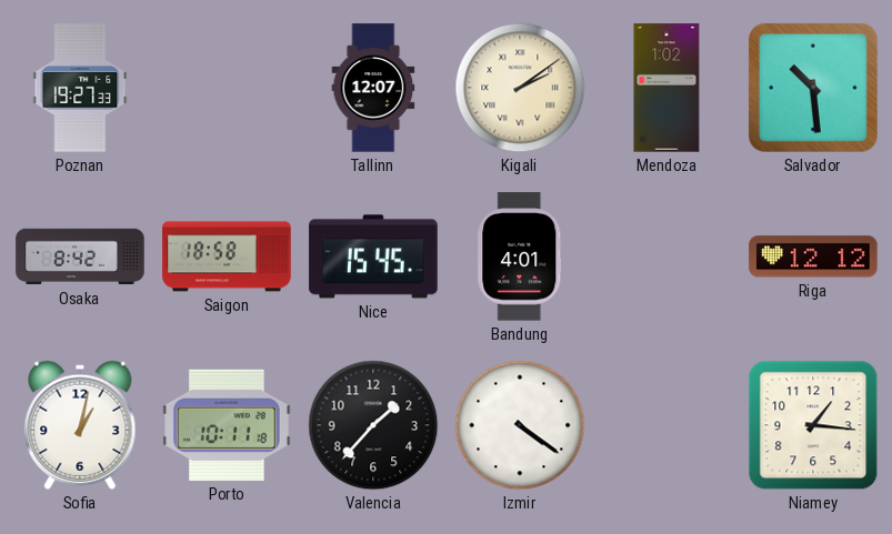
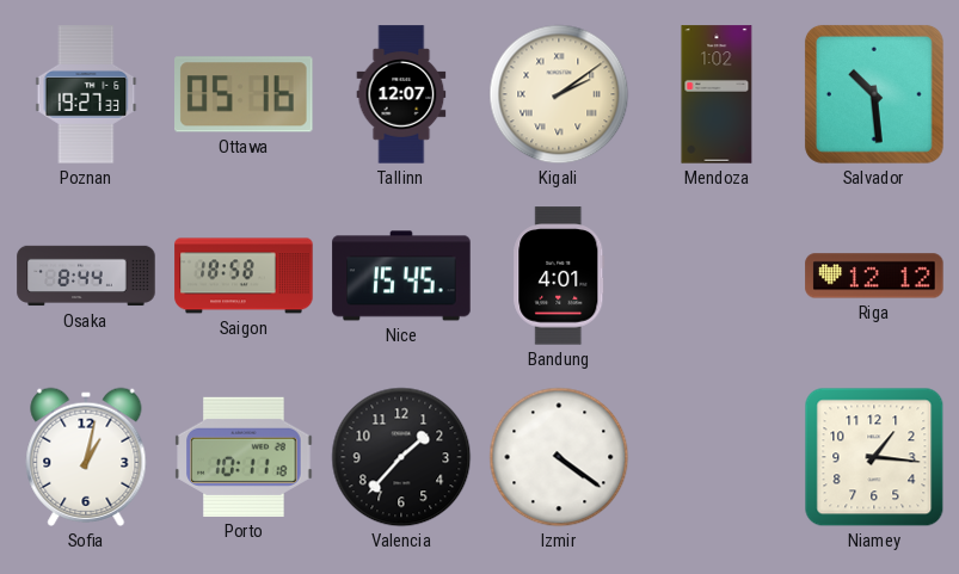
Ottawa: none -> 05:16
Osaka: 8:42 -> 8:44
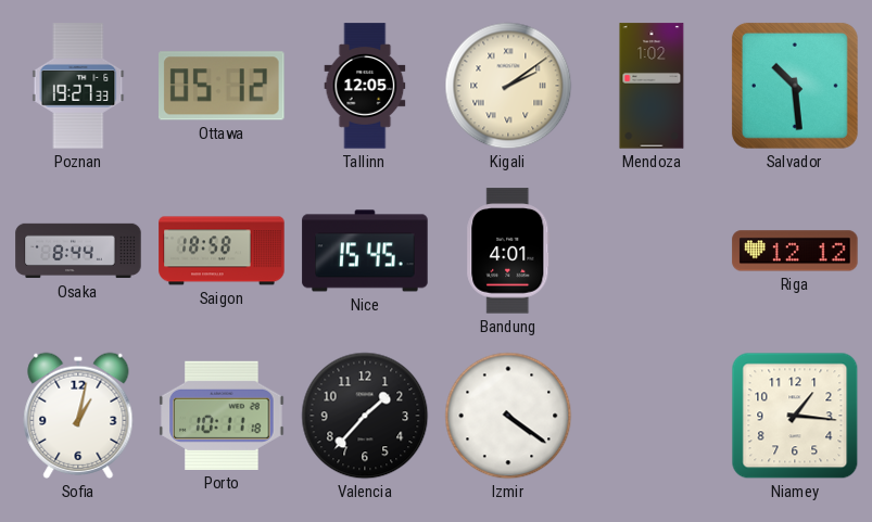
Ottawa: 05:16 -> 05:12
Tallinn: 12:07 -> 12:05
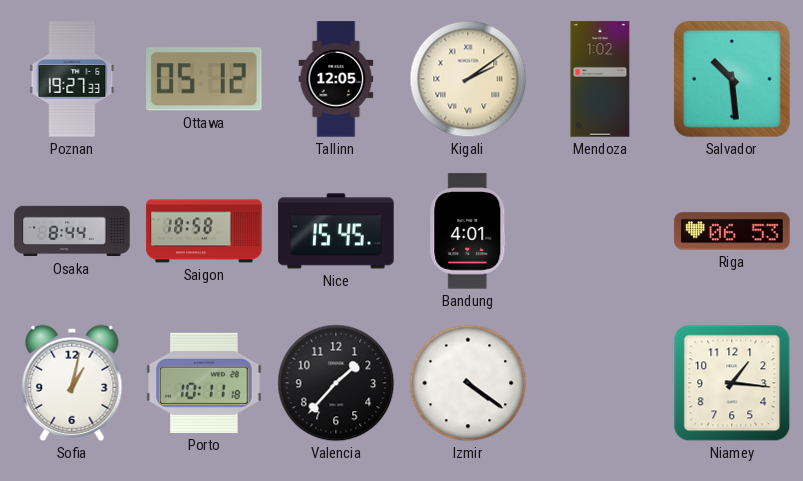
Riga: 12:12 -> 06:53
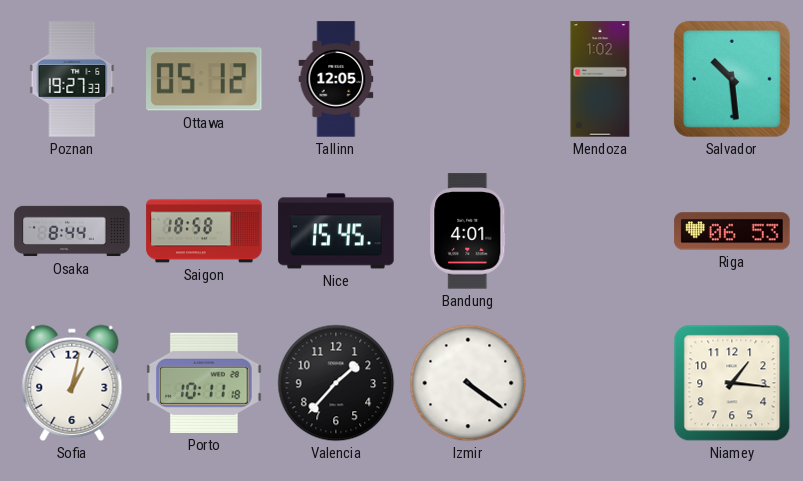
Kigali: 2:09 -> none
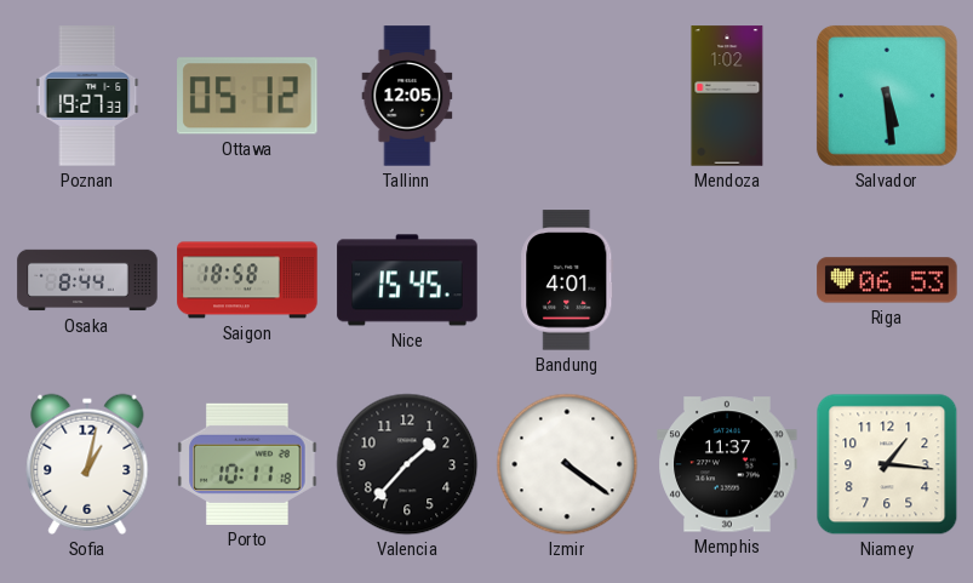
Salvador: 10:29 -> 5:29
Memphis: none -> 11:37
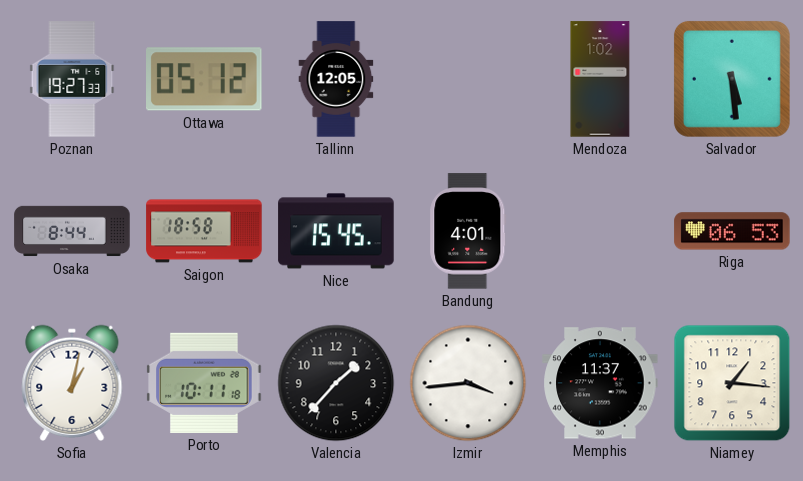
Izmir: 4:21 -> 3:44
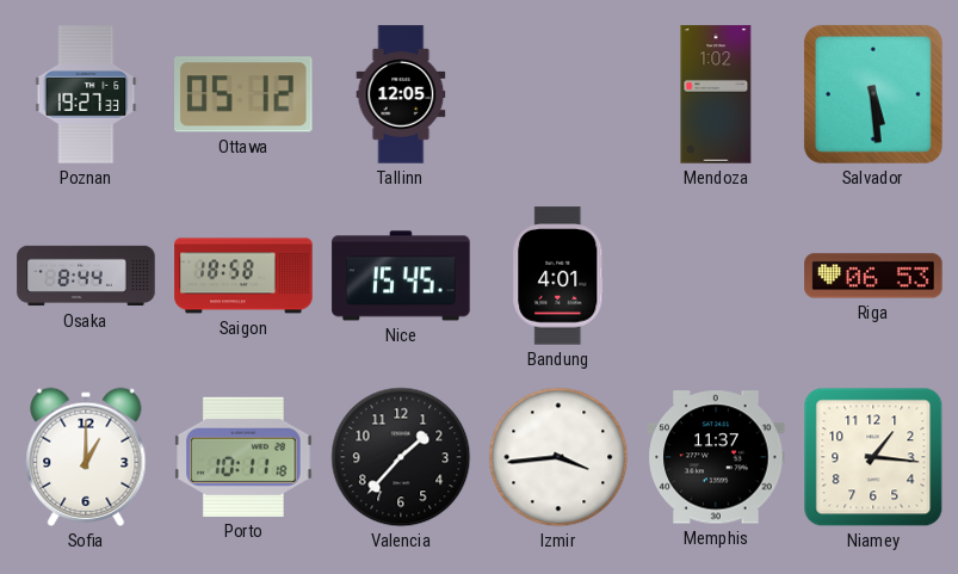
Sofia: 1:02 -> 1:00
